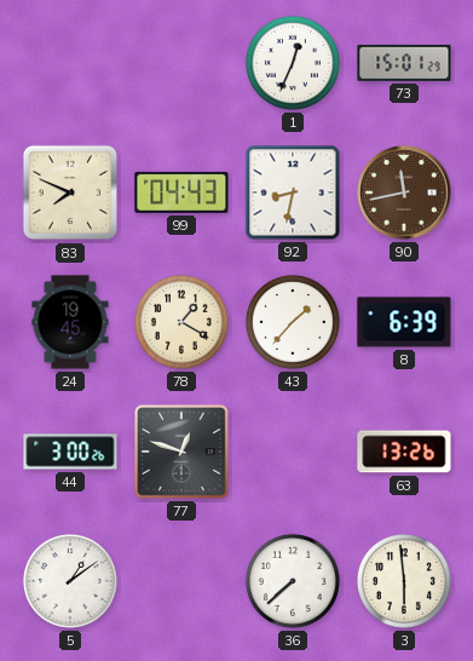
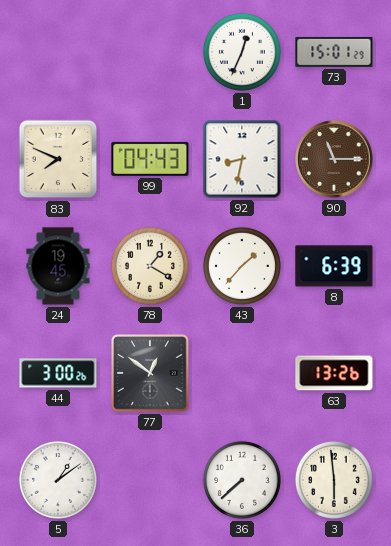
90: 11:43 -> 11:15
77: 12:48 -> 12:51
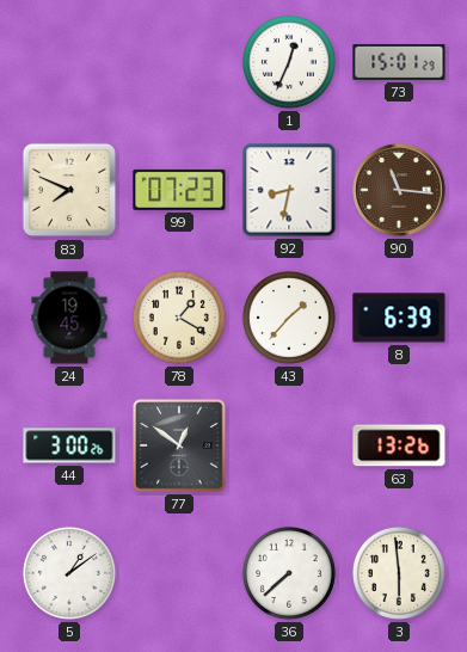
99: 04:43 -> 07:23
90: 11:15 -> 11:16
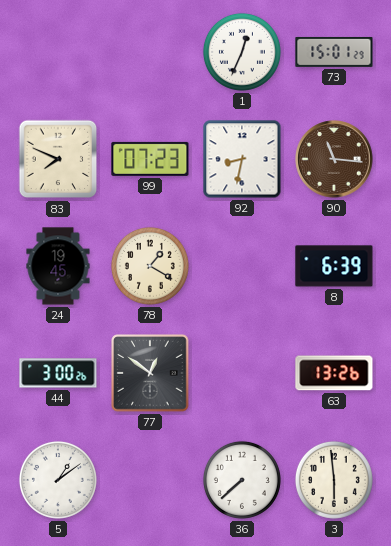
43: 1:37 -> none
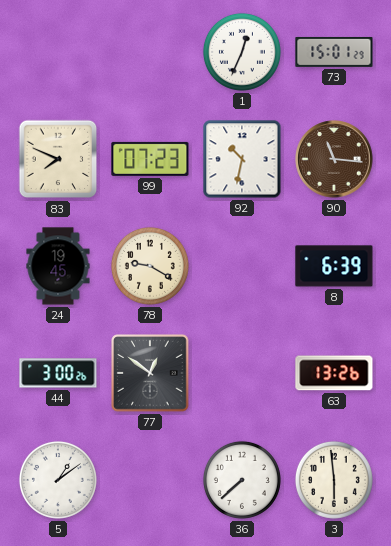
92: 8:32 -> 10:32
78: 1:20 -> 9:20
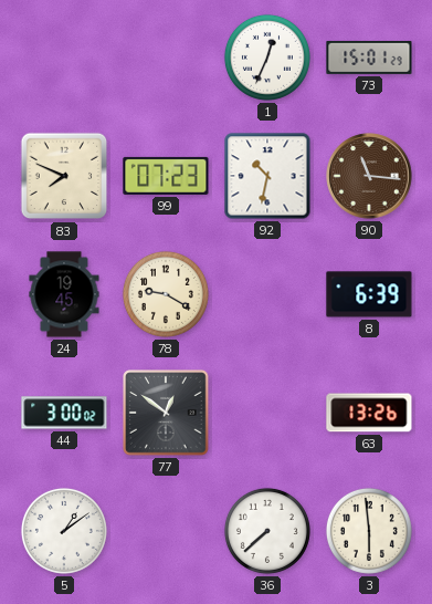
44: 3:00:26 -> 3:00:02
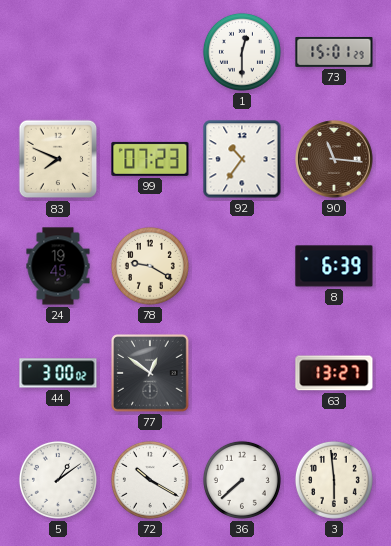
1: 12:34 -> 12:30
92: 10:32 -> 10:36
63: 13:26 -> 13:27
72: none -> 10:20
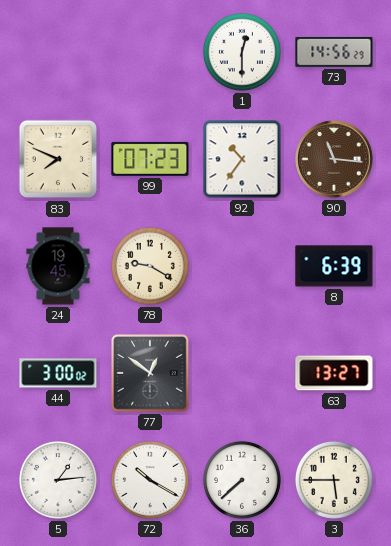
73: 15:01 -> 14:56
5: 1:09 -> 1:14
3: 5:59 -> 5:45
